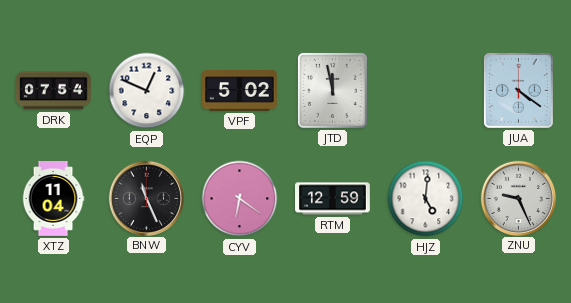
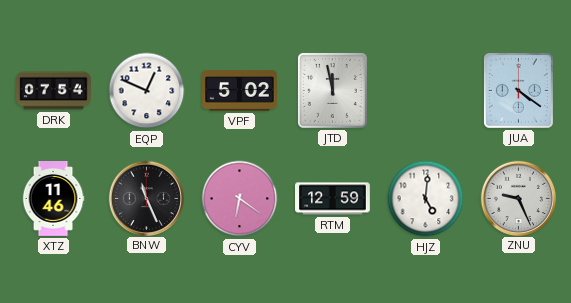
XTZ: 11:04 -> 11:46
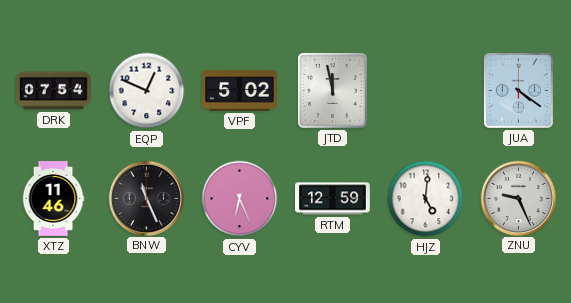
CYV: 6:21 -> 6:26
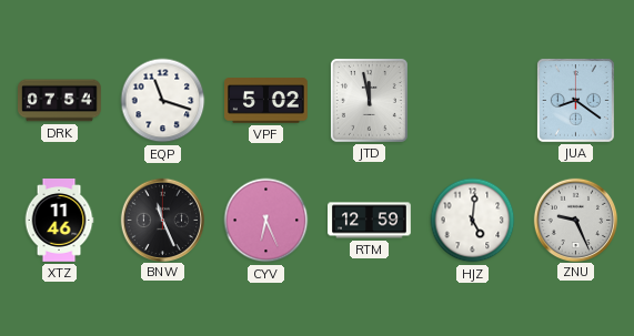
EQP: 12:49 -> 11:18
JUA: 4:21 -> 8:21
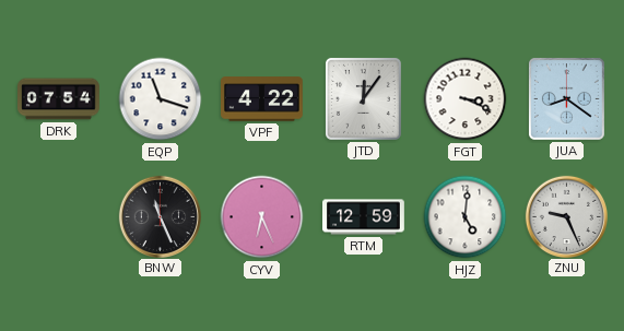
VPF: 5:02 -> 4:22
JTD: 11:58 -> 12:06
FGT: none -> 3:19
XTZ: 11:46 -> none
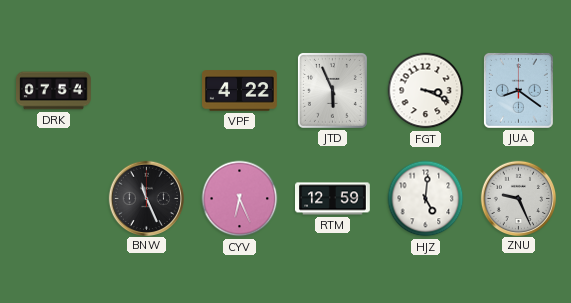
EQP: 11:18 -> none
JTD: 12:06 -> 5:56
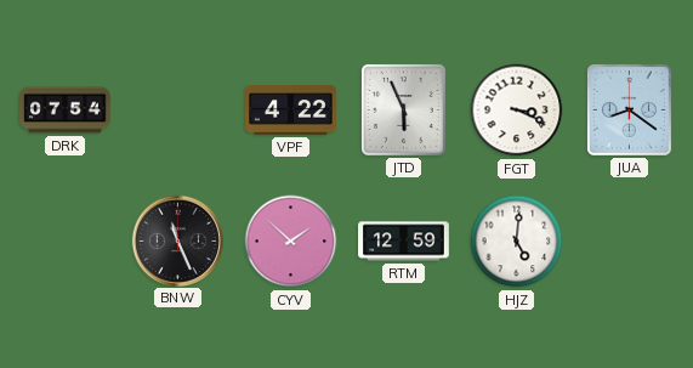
CYV: 6:26 -> 1:52
ZNU: 9:26 -> none
